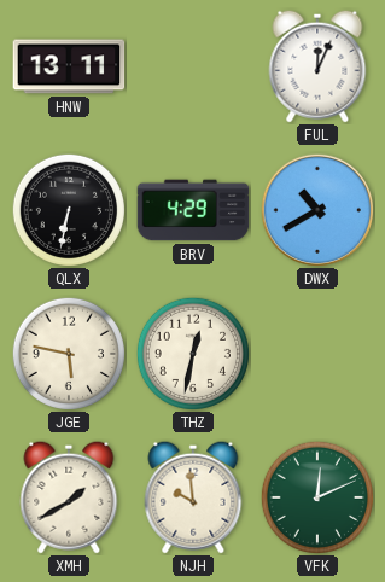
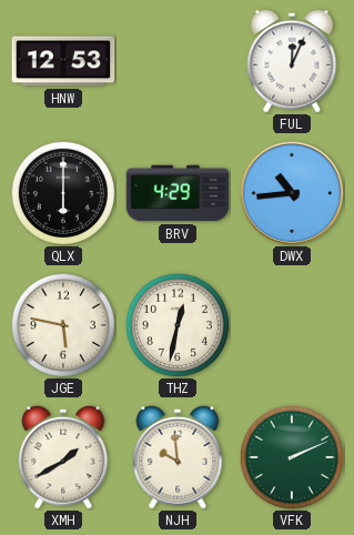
HNW: 13:11 -> 12:53
QLX: 6:32 -> 6:00
DWX: 10:40 -> 10:44
VFK: 12:11 -> 2:11
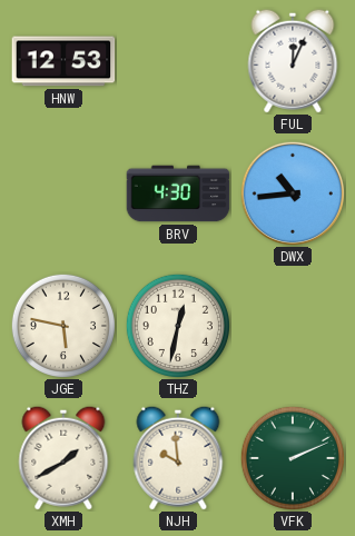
QLX: 6:00 -> none
BRV: 4:29 -> 4:30
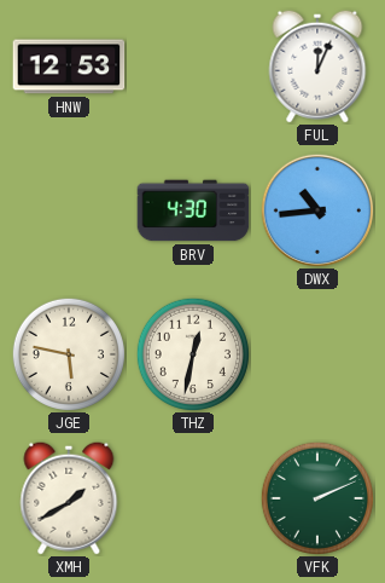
NJH: 9:59 -> none
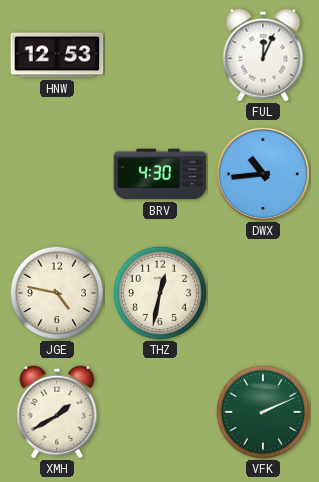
JGE: 5:47 -> 4:47
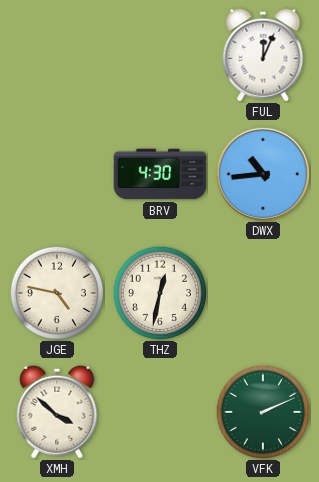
HNW: 12:53 -> none
XMH: 1:40 -> 3:52
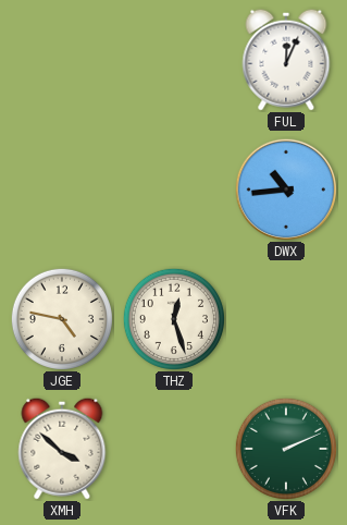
BRV: 4:30 -> none
THZ: 12:32 -> 12:27
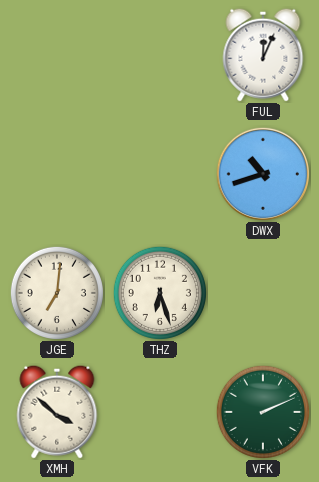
DWX: 10:44 -> 10:42
JGE: 4:47 -> 7:01
THZ: 12:27 -> 6:27
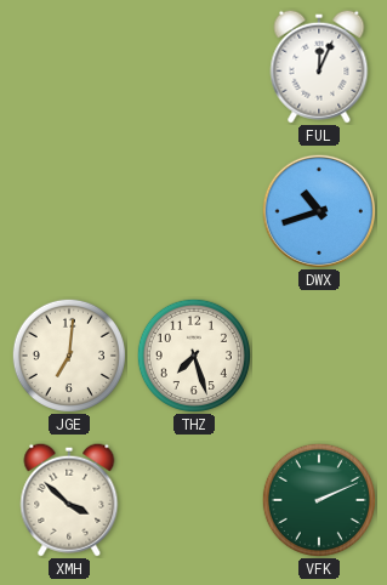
THZ: 6:27 -> 7:27
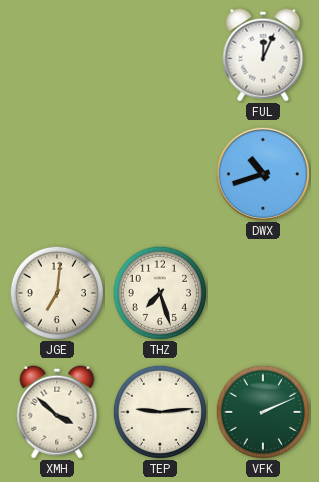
TEP: none -> 9:14
